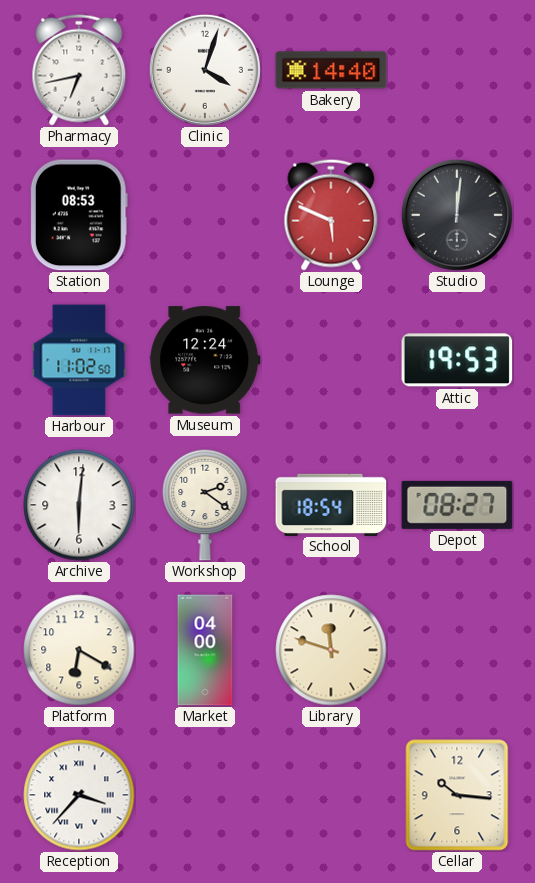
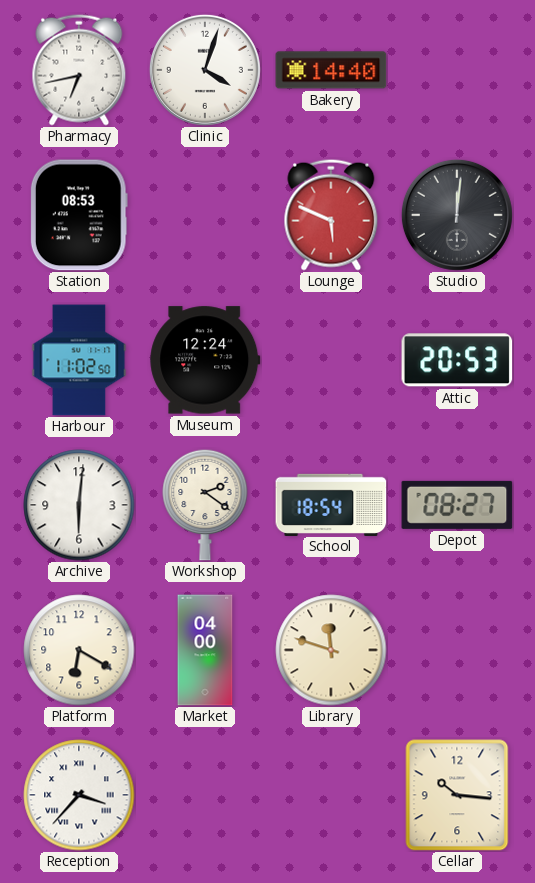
Attic: 19:53 -> 20:53
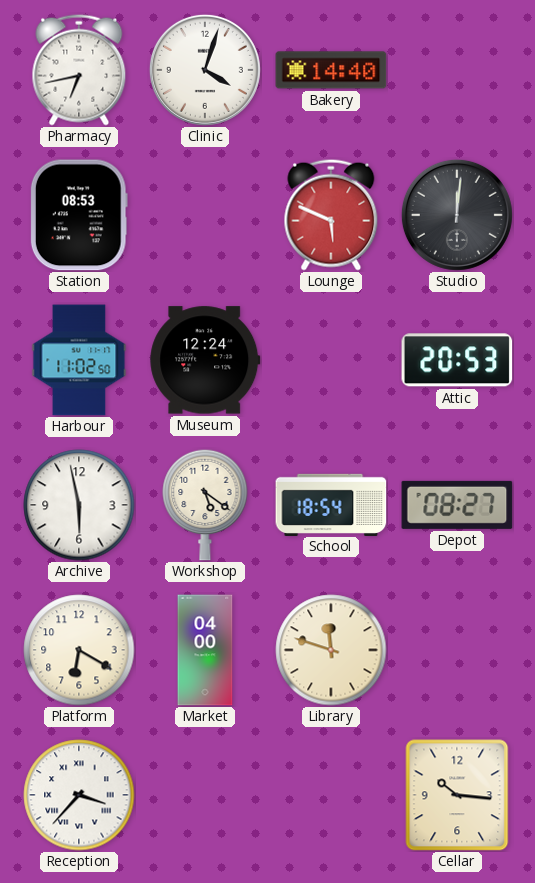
Archive: 6:01 -> 5:58
Workshop: 2:21 -> 5:21
